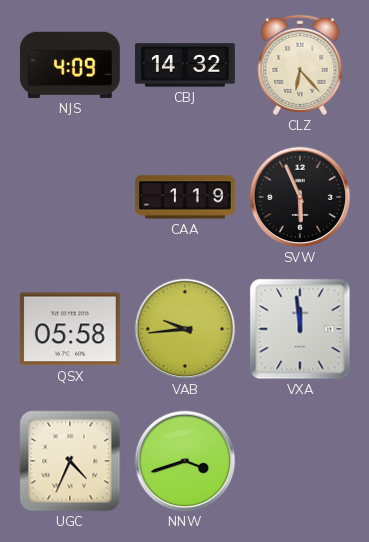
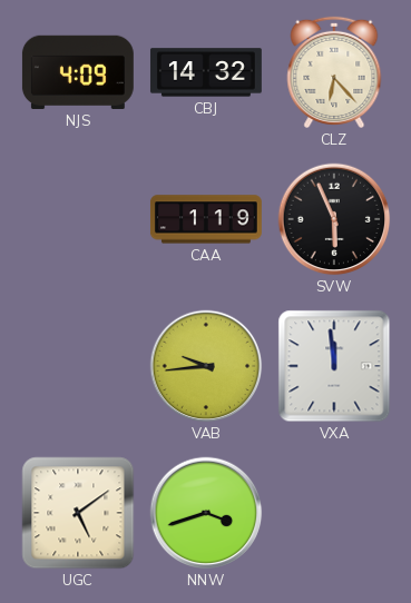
QSX: 05:58 -> none
UGC: 4:34 -> 5:09
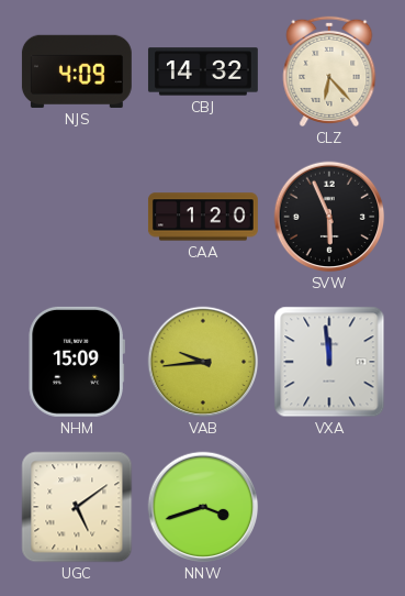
CAA: 1:19 -> 1:20
NHM: none -> 15:09
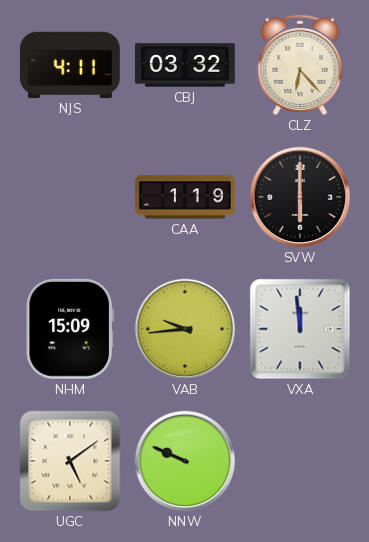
NJS: 4:09 -> 4:11
CBJ: 14:32 -> 03:32
CAA: 1:20 -> 1:19
SVW: 5:56 -> 6:00
NNW: 3:42 -> 9:49
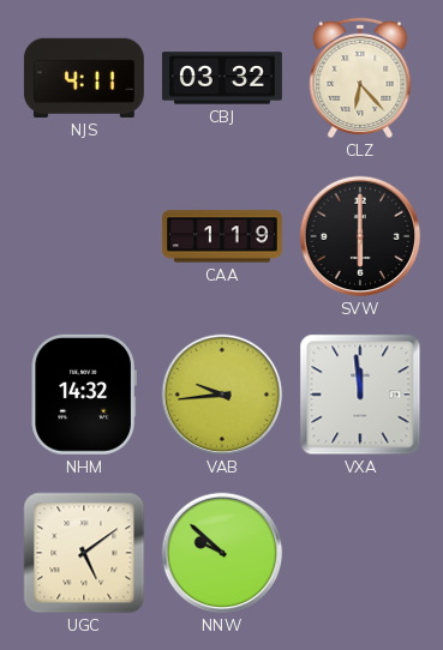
NHM: 15:09 -> 14:32
NNW: 9:49 -> 9:52
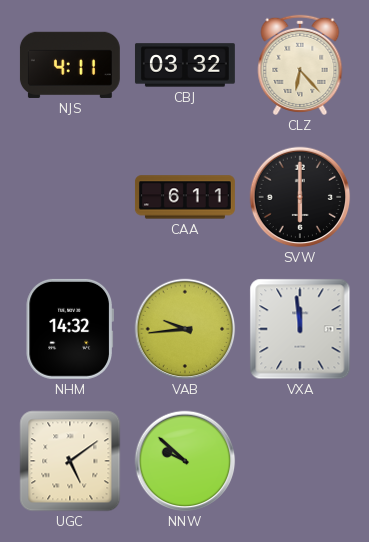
CAA: 1:19 -> 6:11
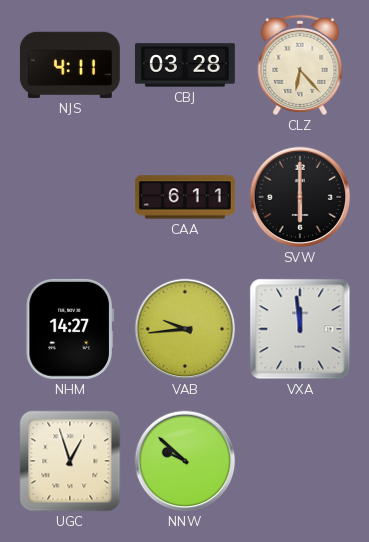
CBJ: 03:32 -> 03:28
NHM: 14:32 -> 14:27
UGC: 5:09 -> 12:57
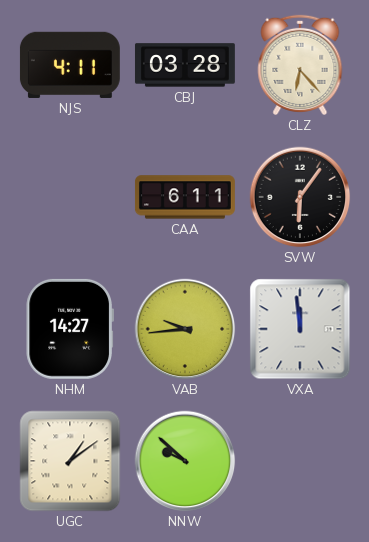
SVW: 6:00 -> 6:06
UGC: 12:57 -> 1:09
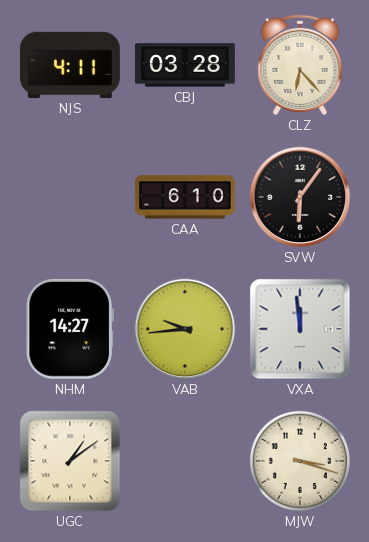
CAA: 6:11 -> 6:10
NNW: 9:52 -> none
MJW: none -> 3:18
